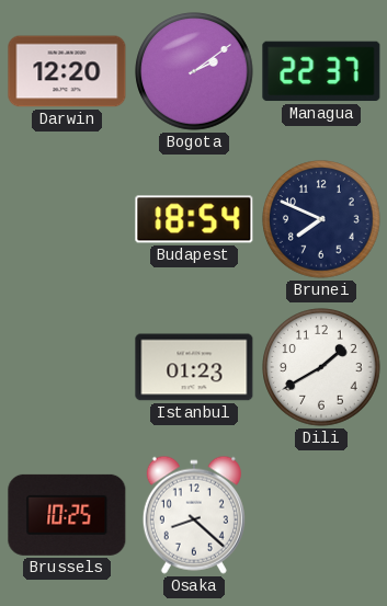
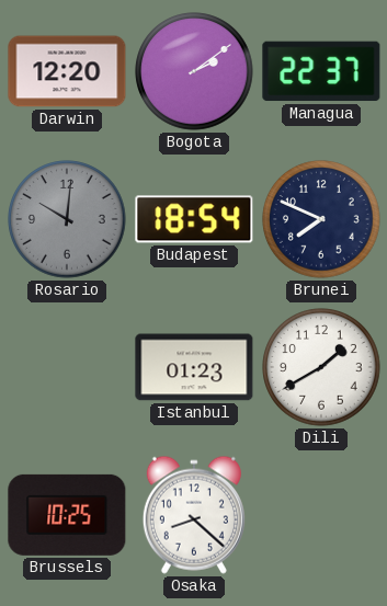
Rosario: none -> 10:01
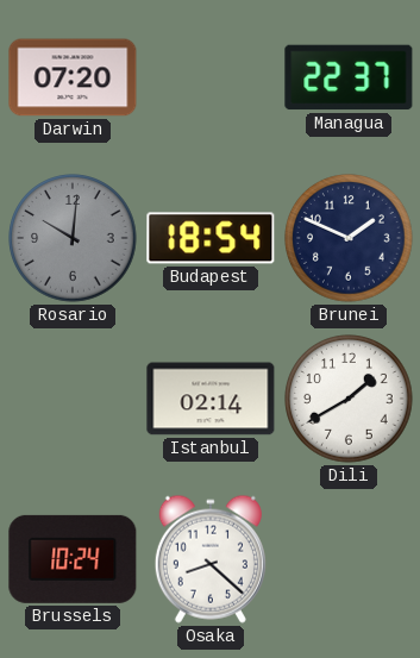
Darwin: 12:20 -> 07:20
Bogota: 2:09 -> none
Brunei: 7:49 -> 1:49
Istanbul: 01:23 -> 02:14
Brussels: 10:25 -> 10:24
